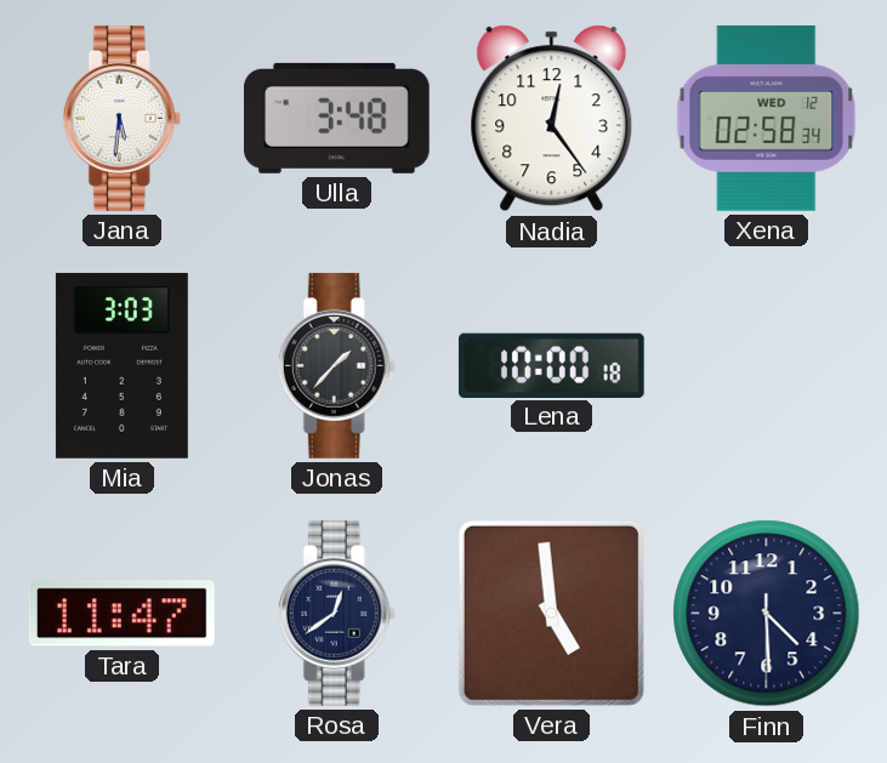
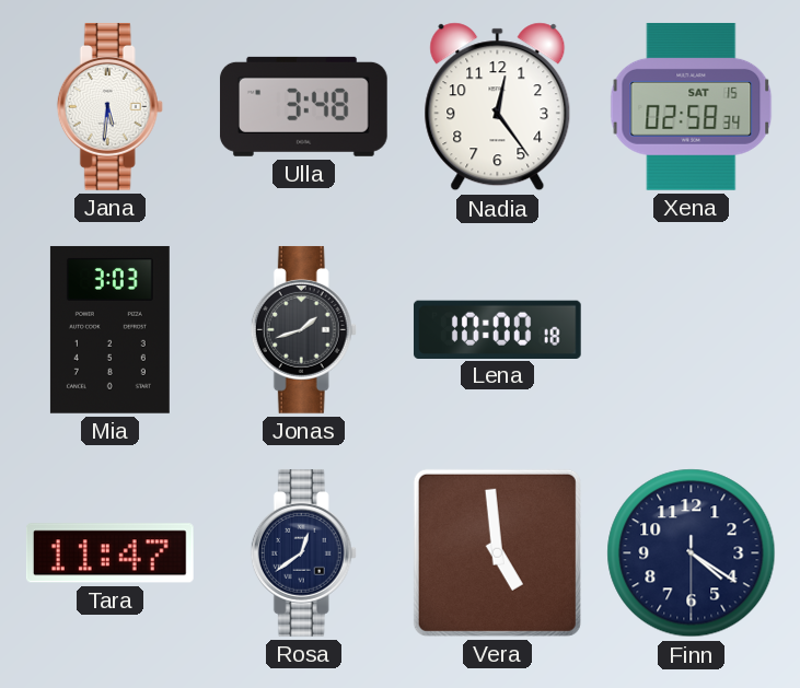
Xena date: WED 12 -> SAT 15
Jonas: 1:37 -> 1:42
Finn: 4:29 -> 4:20
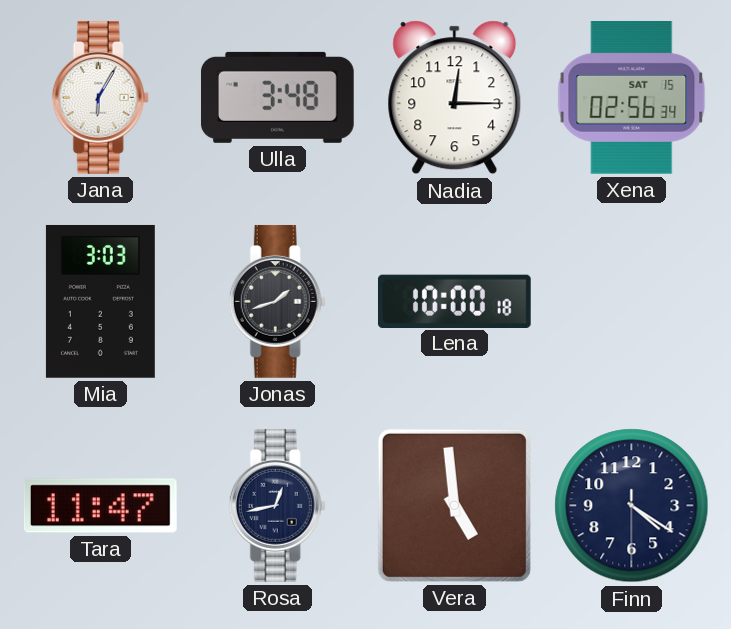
Jana: 5:31 -> 6:05
Nadia: 12:24 -> 12:15
Xena: 02:58 -> 02:56
Rosa: 12:39 -> 12:43
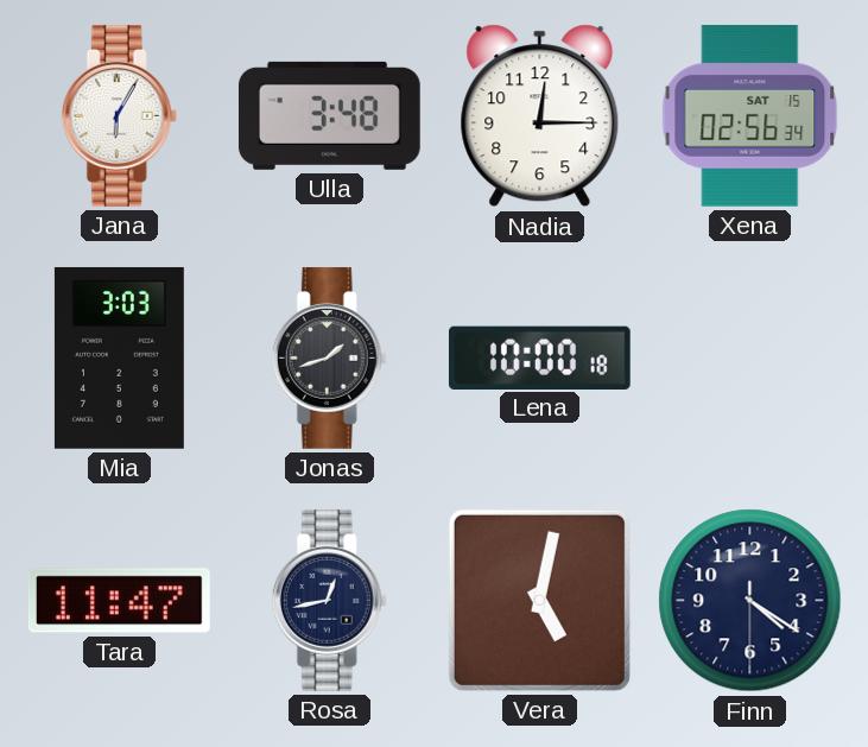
Vera: 4:59 -> 5:02
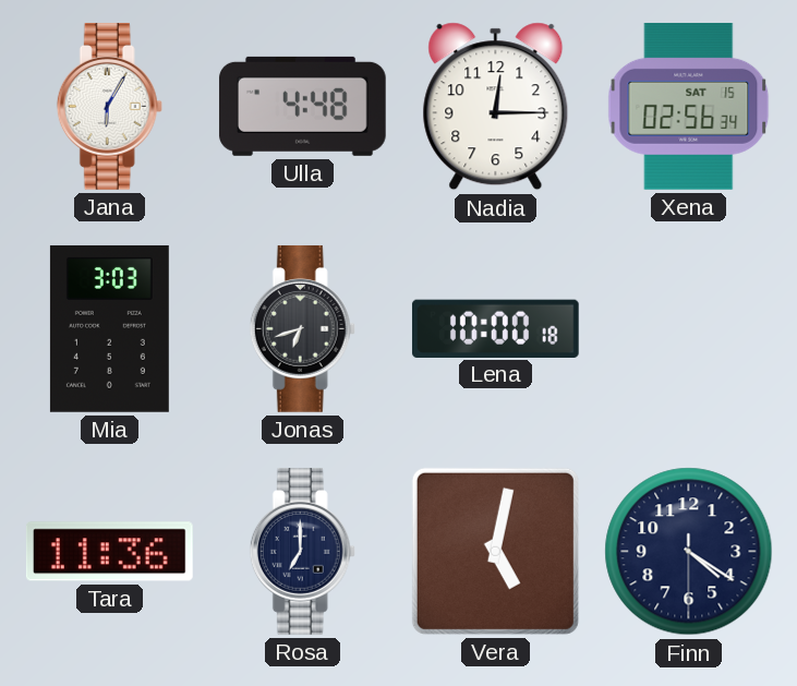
Ulla: 3:48 -> 4:48
Jonas: 1:42 -> 6:42
Tara: 11:47 -> 11:36
Rosa: 12:43 -> 7:00
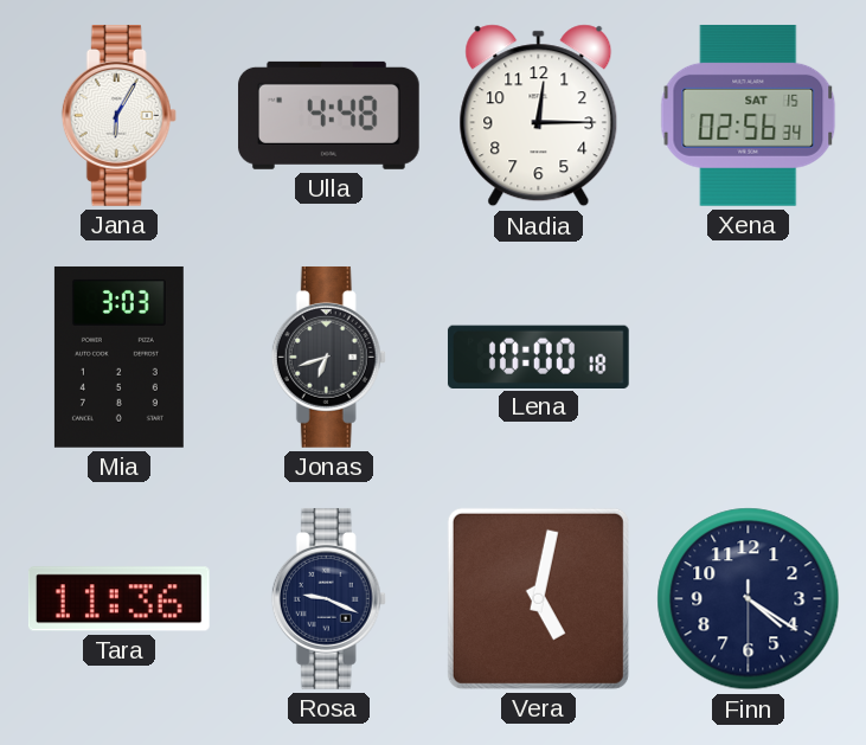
Rosa: 7:00 -> 9:19
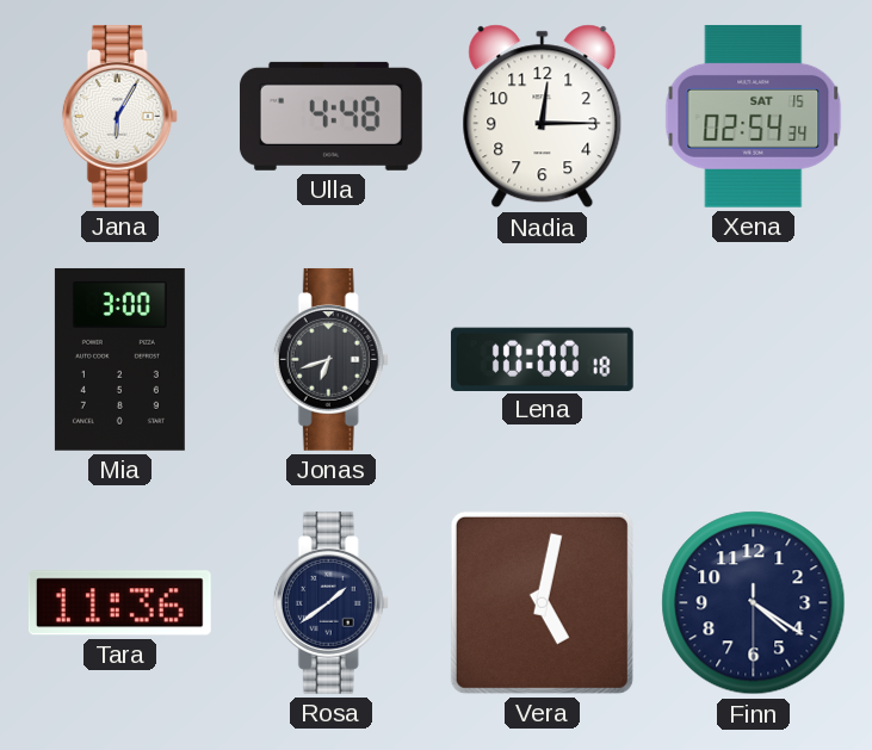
Xena: 02:56 -> 02:54
Mia: 3:03 -> 3:00
Rosa: 9:19 -> 1:39
